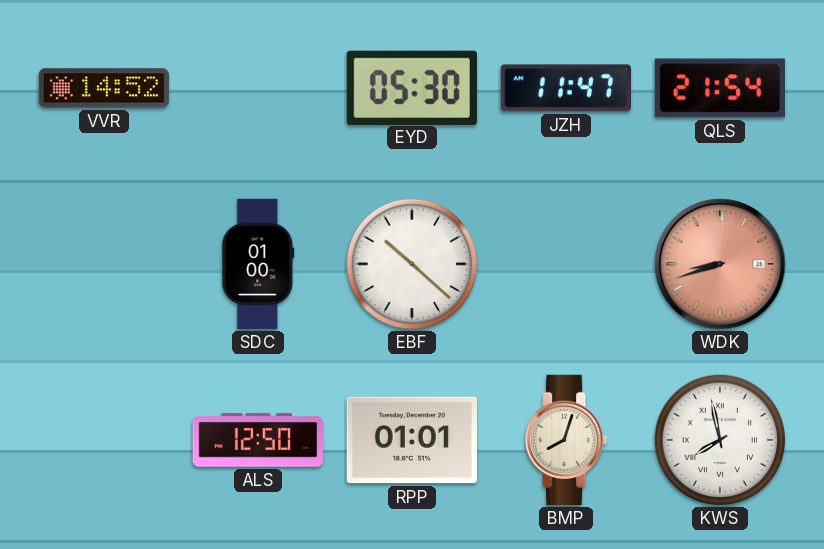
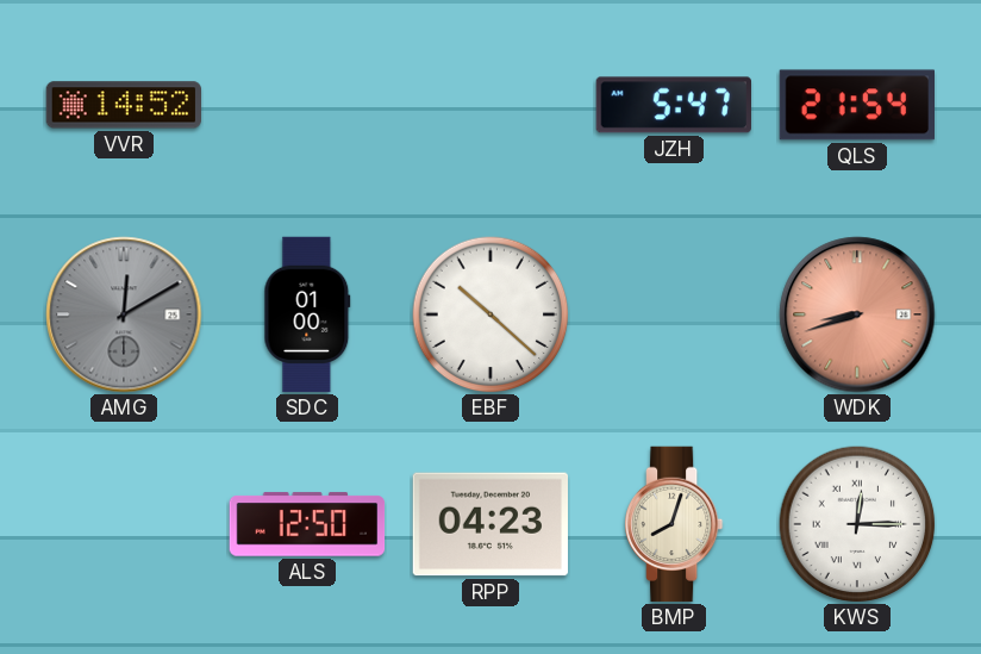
EYD: 05:30 -> none
JZH: 11:47 -> 5:47
AMG: none -> 12:10
RPP: 01:01 -> 04:23
KWS: 7:58 -> 12:15
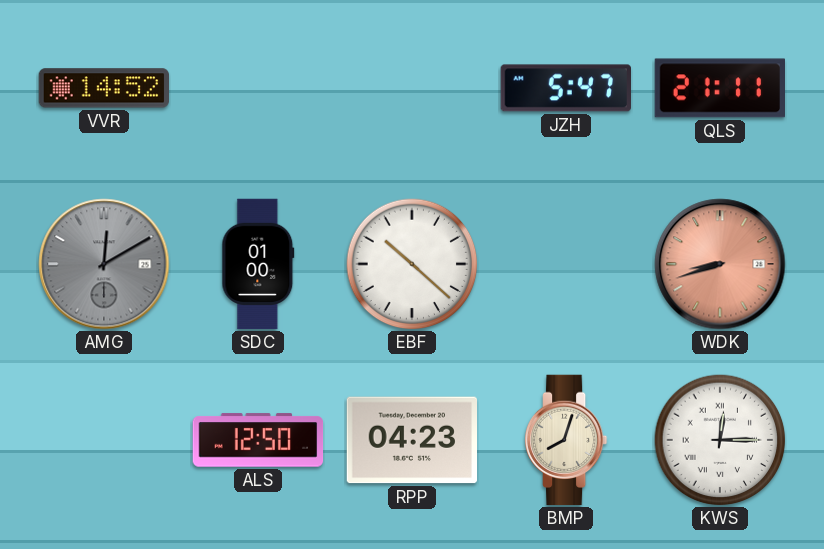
QLS: 21:54 -> 21:11
